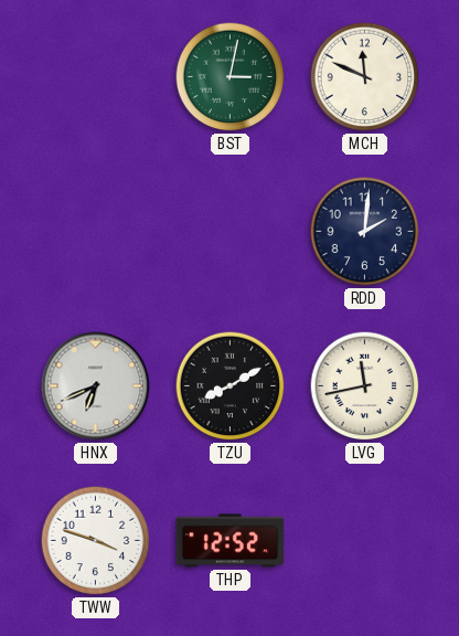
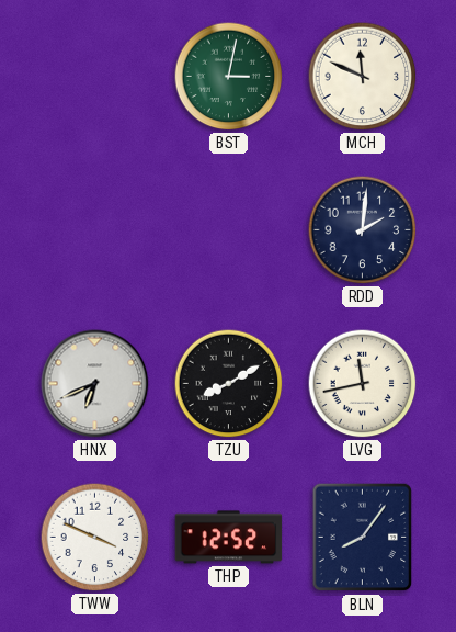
TWW: 3:48 -> 3:49
BLN: none -> 8:06
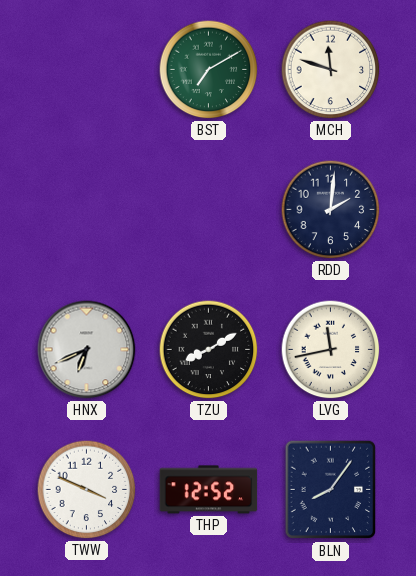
BST: 3:02 -> 7:10
MCH: 11:49 -> 11:48
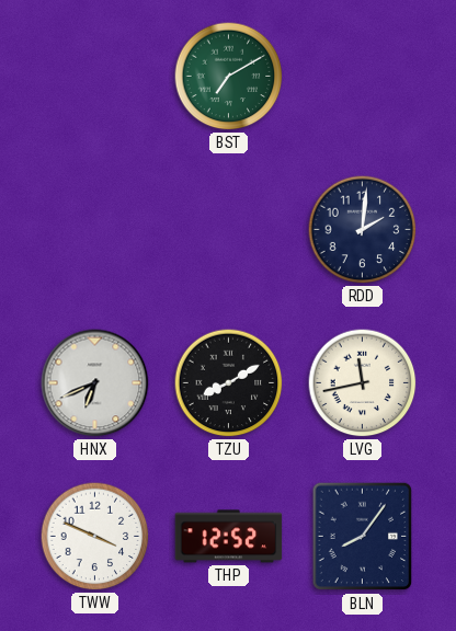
MCH: 11:48 -> none
